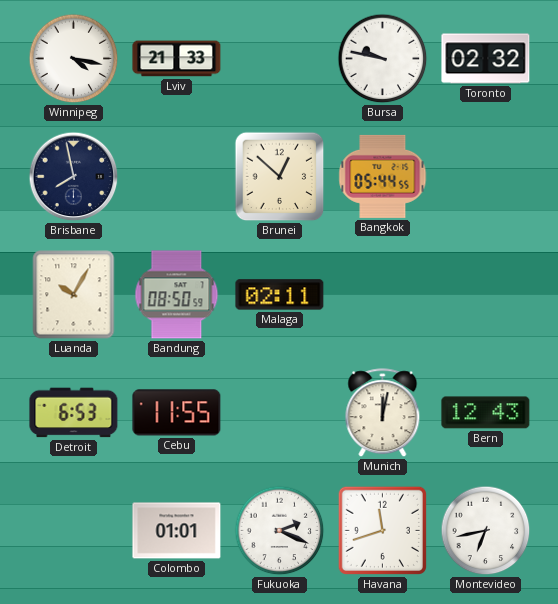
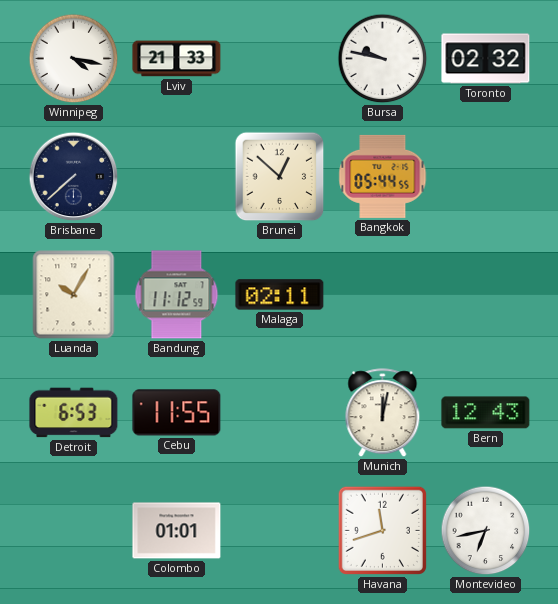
Brisbane: 7:58 -> 7:38
Bandung: 08:50 -> 11:12
Fukuoka: 2:19 -> none
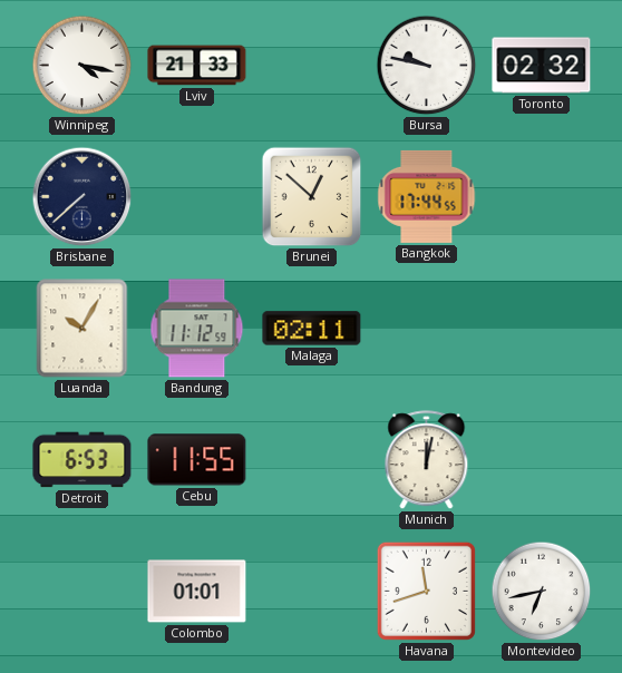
Bangkok: 05:44 -> 17:44
Bern: 12:43 -> none
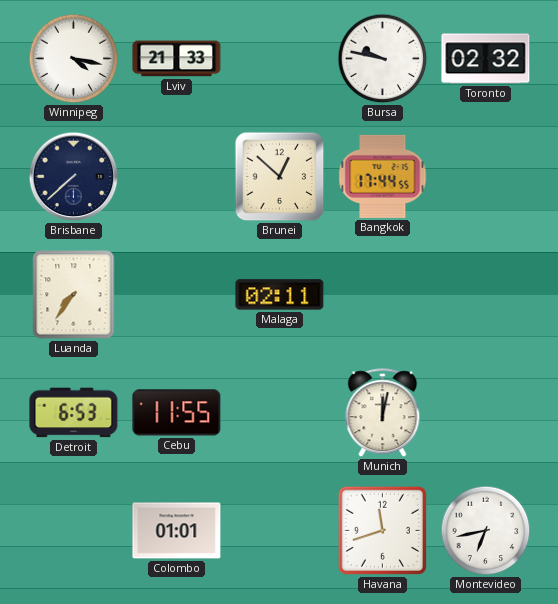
Luanda: 10:05 -> 7:36
Bandung: 11:12 -> none
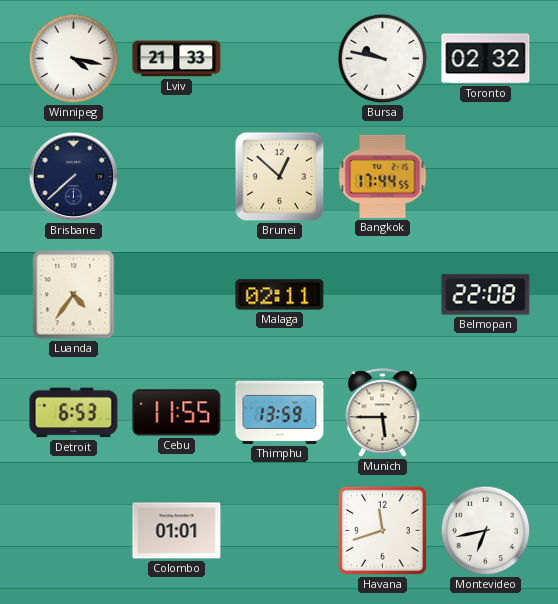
Luanda: 7:36 -> 4:36
Belmopan: none -> 22:08
Thimphu: none -> 13:59
Munich: 12:02 -> 5:45
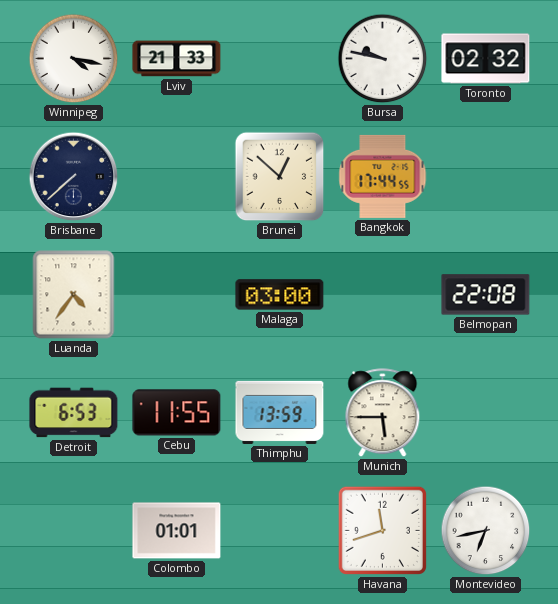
Malaga: 02:11 -> 03:00
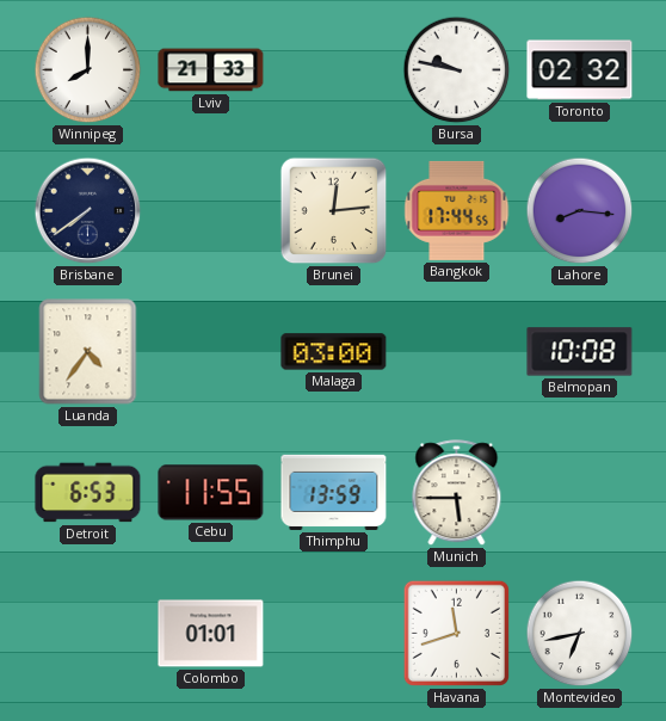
Winnipeg: 4:17 -> 8:00
Brisbane: 7:38 -> 7:39
Brunei: 12:52 -> 12:14
Lahore: none -> 8:16
Belmopan: 22:08 -> 10:08
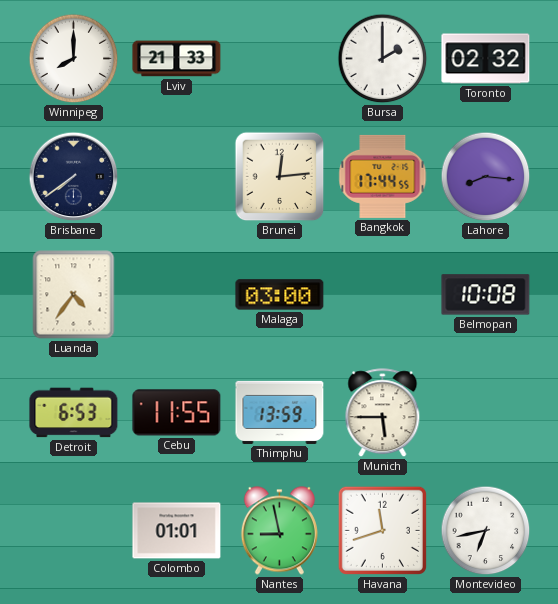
Bursa: 9:47 -> 2:00
Nantes: none -> 8:58
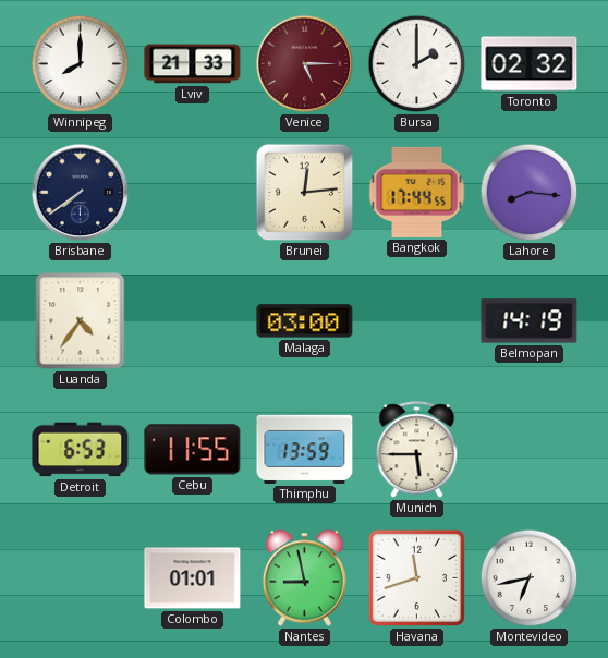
Venice: none -> 5:15
Belmopan: 10:08 -> 14:19
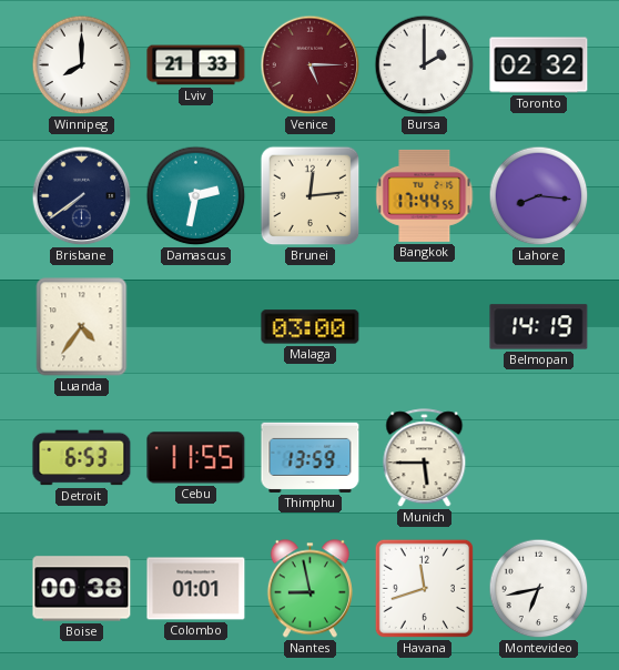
Damascus: none -> 2:32
Boise: none -> 00:38
